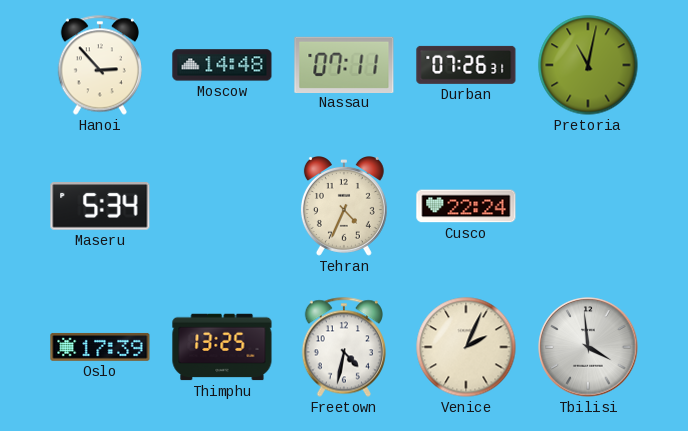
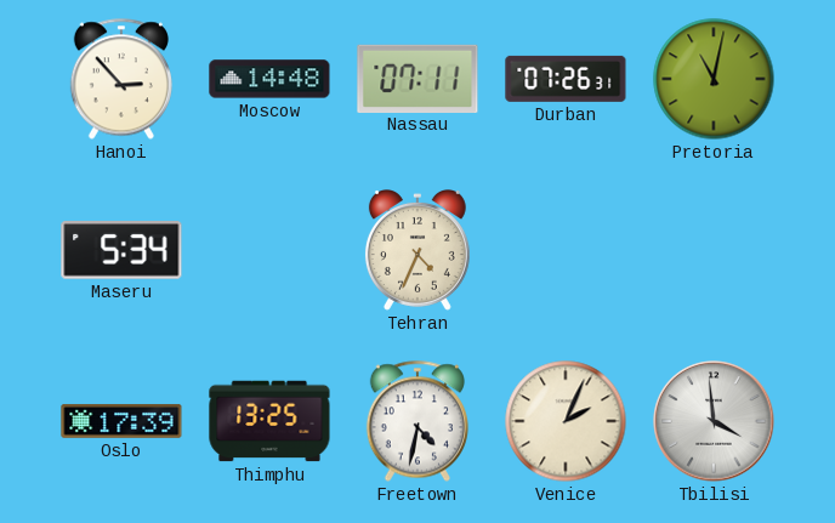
Cusco: 22:24 -> none
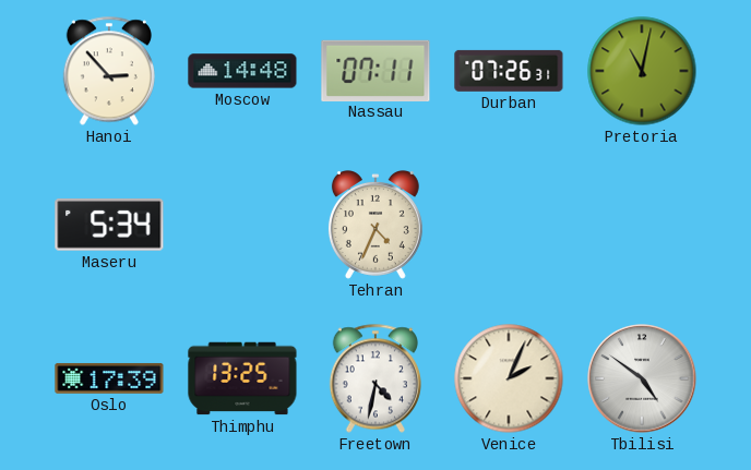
Tbilisi: 3:59 -> 4:51
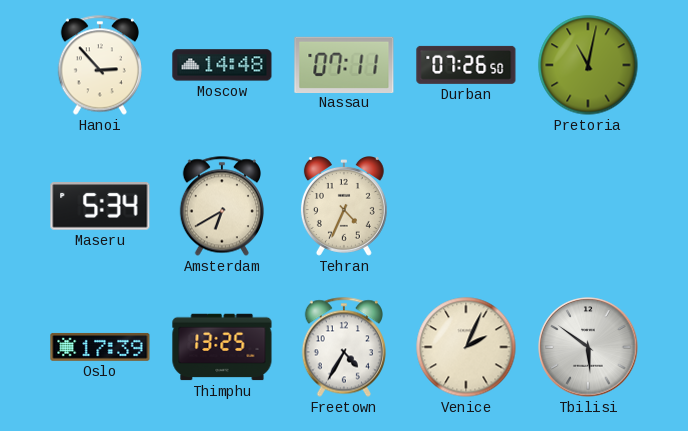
Durban: 07:26:31 -> 07:26:50
Amsterdam: none -> 6:40
Freetown: 4:32 -> 4:35
Tbilisi: 4:51 -> 5:51
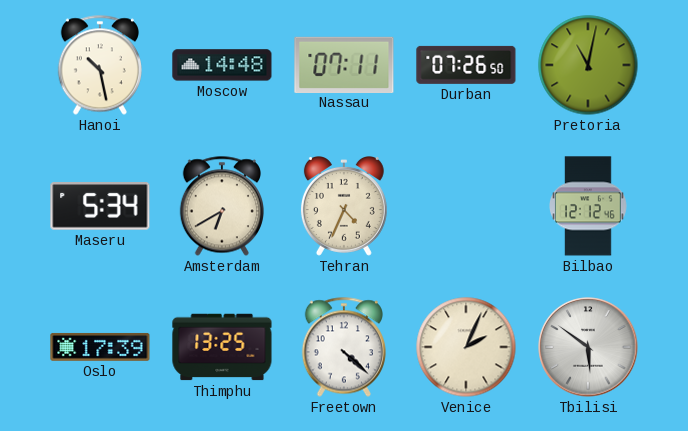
Hanoi: 2:53 -> 10:28
Bilbao: none -> 12:12
Freetown: 4:35 -> 4:22
